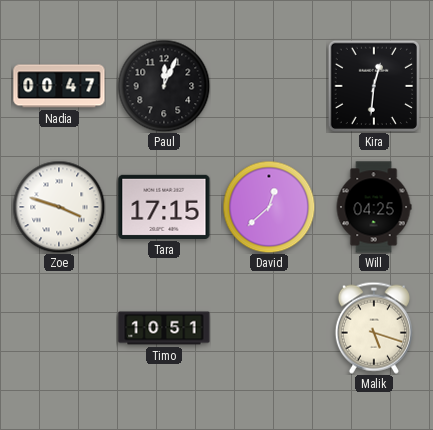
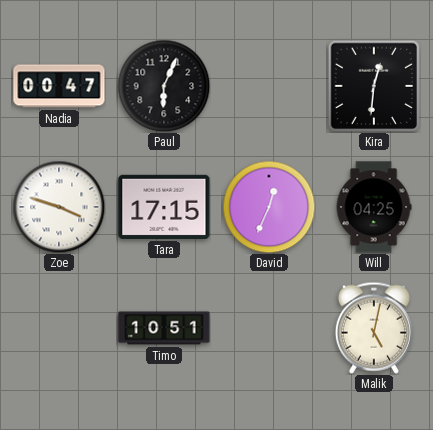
Paul: 12:04 -> 6:04
David: 12:38 -> 12:34
Malik: 5:18 -> 5:02
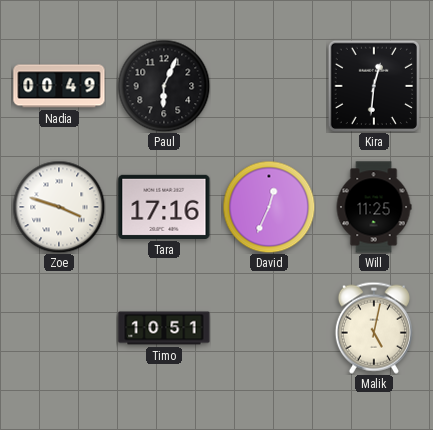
Nadia: 00:47 -> 00:49
Tara: 17:15 -> 17:16
Will: 04:25 -> 11:25
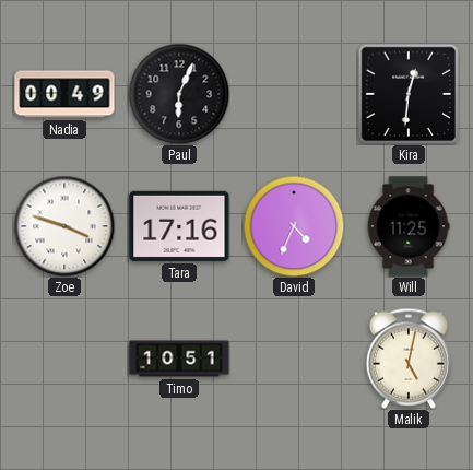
David: 12:34 -> 4:34
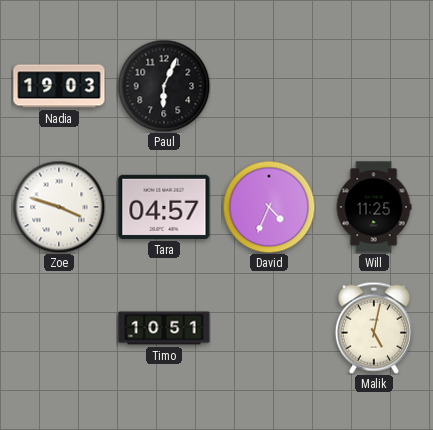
Nadia: 00:49 -> 19:03
Kira: 12:31 -> none
Tara: 17:16 -> 04:57
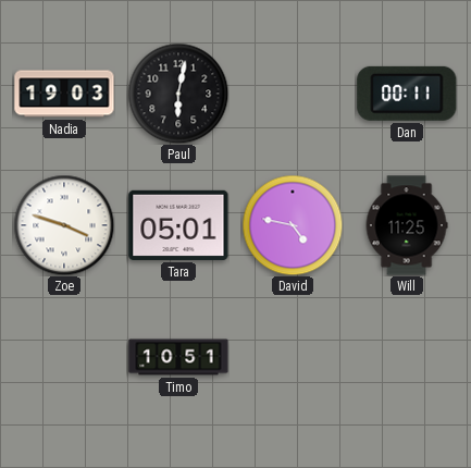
Paul: 6:04 -> 6:02
Dan: none -> 00:11
Tara: 04:57 -> 05:01
David: 4:34 -> 4:47
Malik: 5:02 -> none
